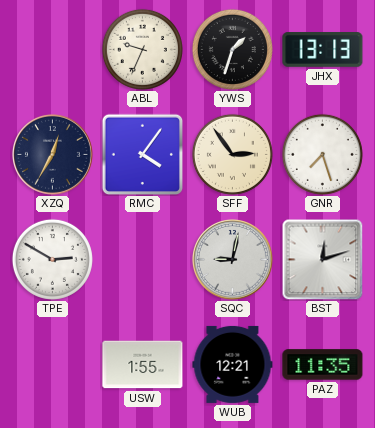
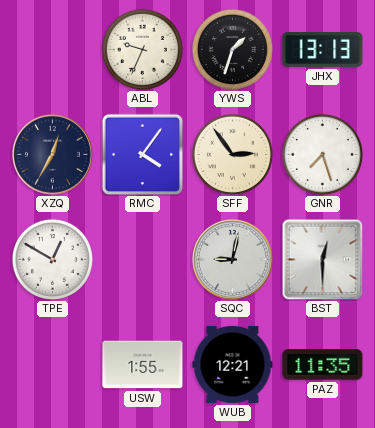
TPE: 2:50 -> 12:50
BST: 12:12 -> 12:30
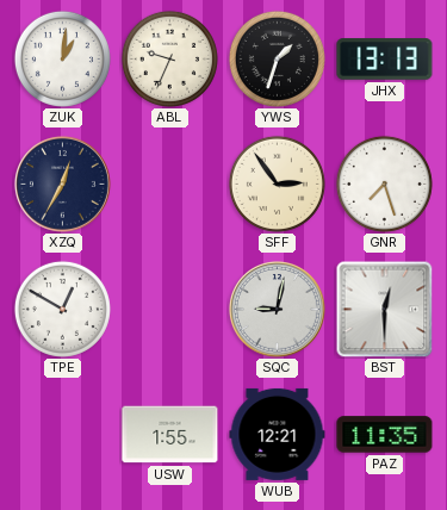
ZUK: none -> 1:01
RMC: 4:06 -> none
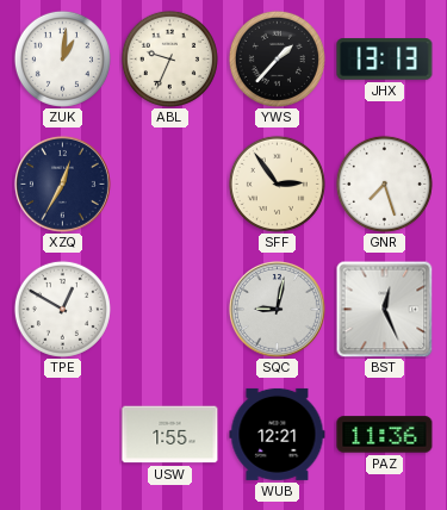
YWS: 1:33 -> 1:37
BST: 12:30 -> 12:26
PAZ: 11:35 -> 11:36
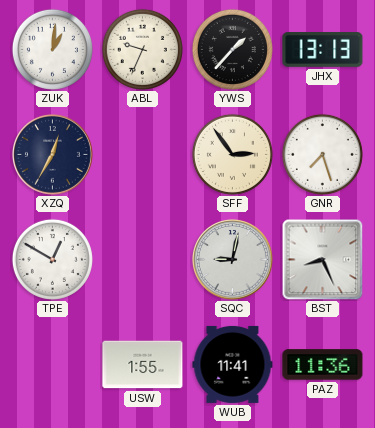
BST: 12:26 -> 8:26
WUB: 12:21 -> 11:41
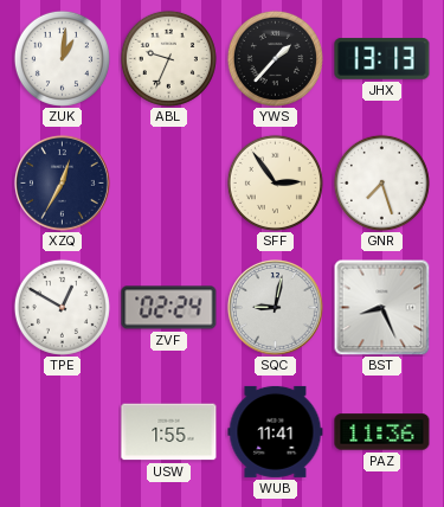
ZVF: none -> 02:24
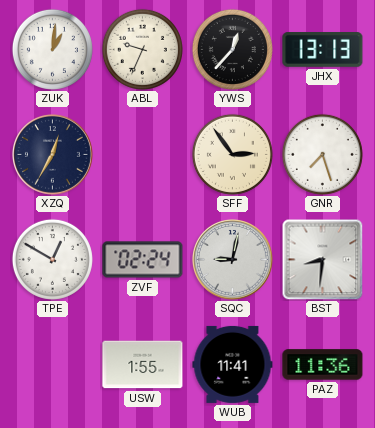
YWS: 1:37 -> 12:37
BST: 8:26 -> 8:31
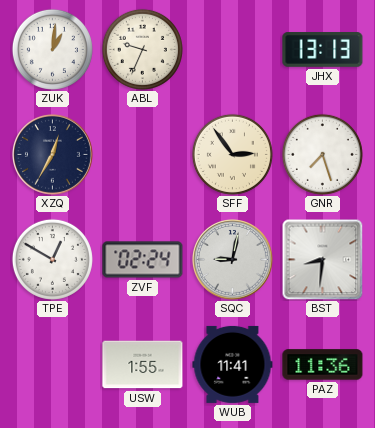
YWS: 12:37 -> none
